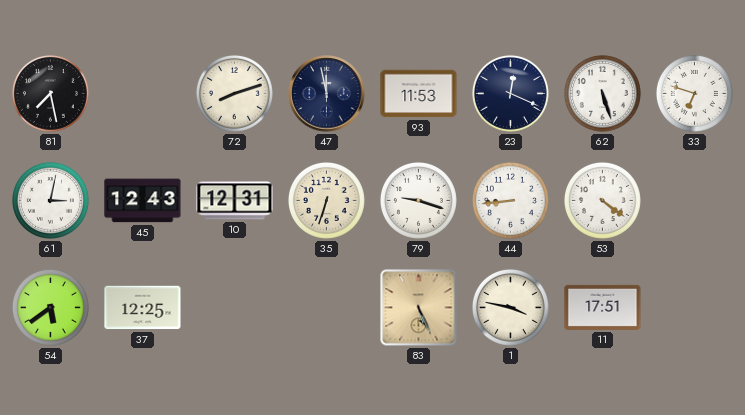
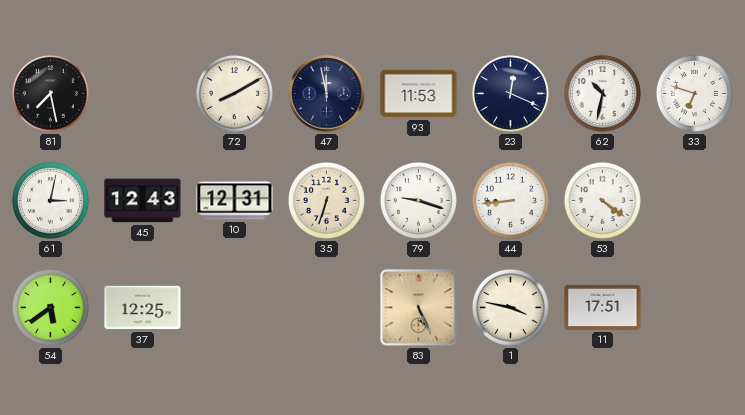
72: 8:12 -> 8:10
62: 5:27 -> 10:32
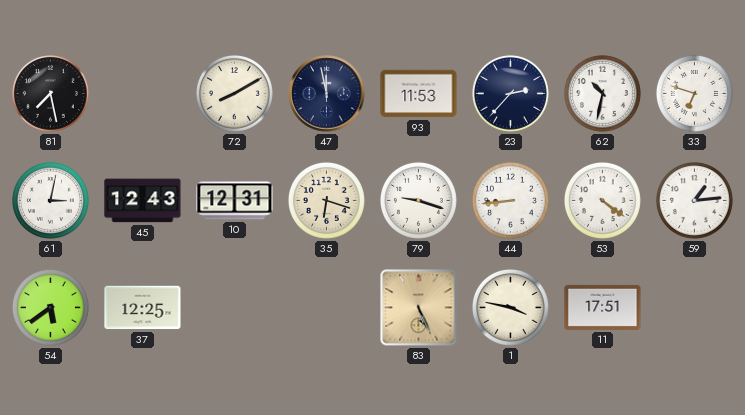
23: 12:19 -> 2:37
35: 6:33 -> 6:18
59: none -> 1:14
